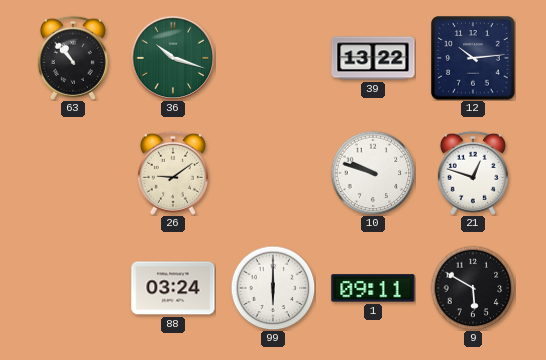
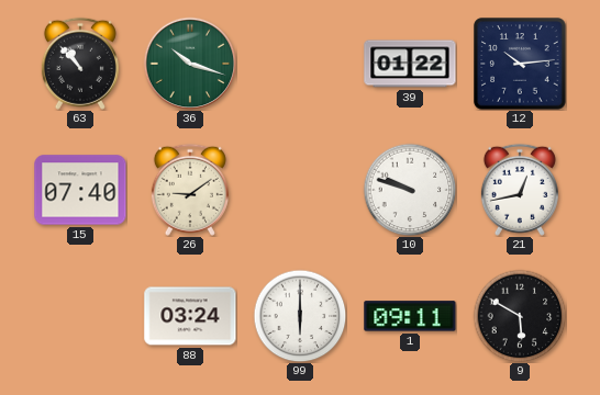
39: 13:22 -> 01:22
15: none -> 07:40
21: 12:48 -> 12:43
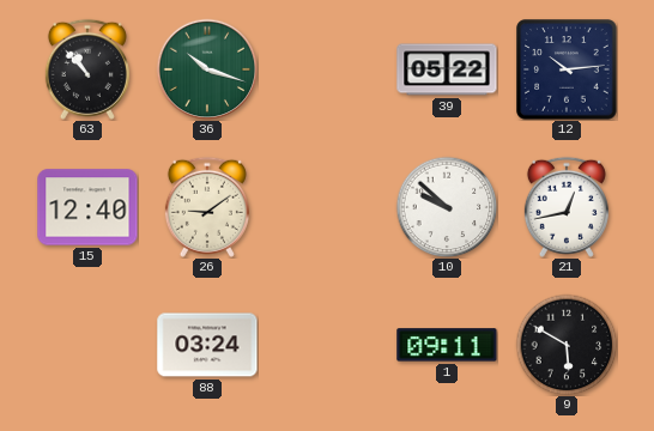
39: 01:22 -> 05:22
15: 07:40 -> 12:40
10: 9:48 -> 9:52
99: 6:00 -> none
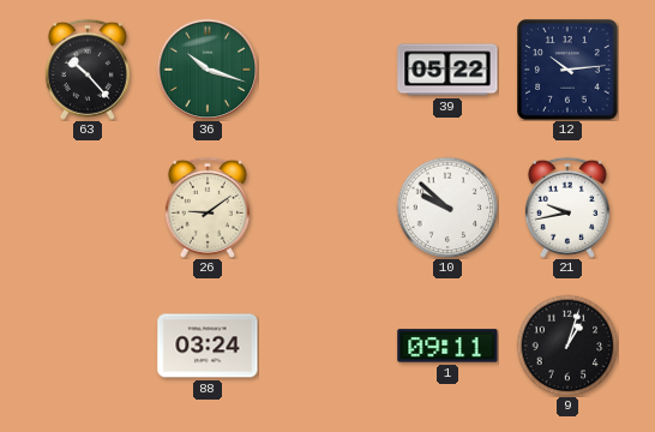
63: 10:53 -> 10:23
15: 12:40 -> none
21: 12:43 -> 9:43
9: 5:50 -> 1:03
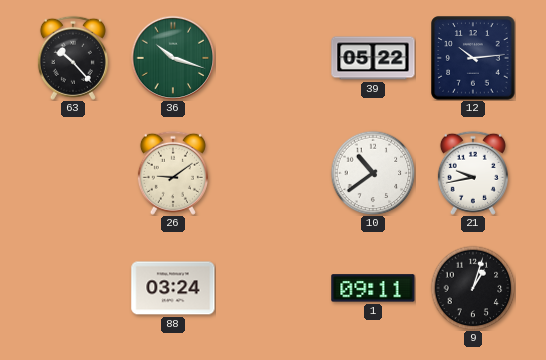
10: 9:52 -> 10:39
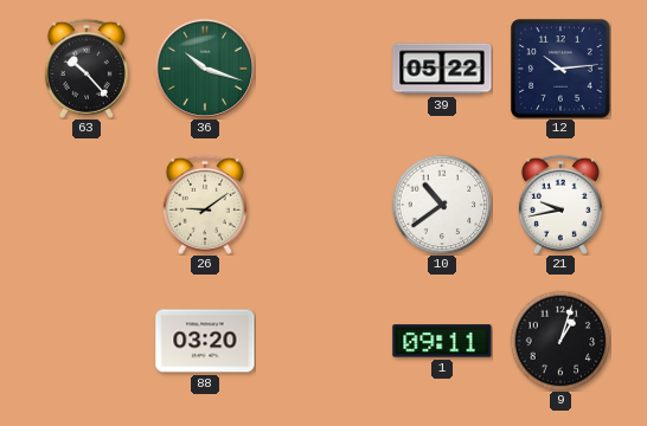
88: 03:24 -> 03:20
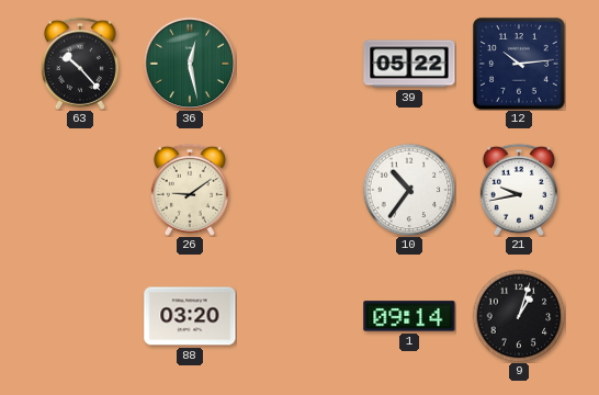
36: 10:18 -> 12:28
10: 10:39 -> 10:36
1: 09:11 -> 09:14
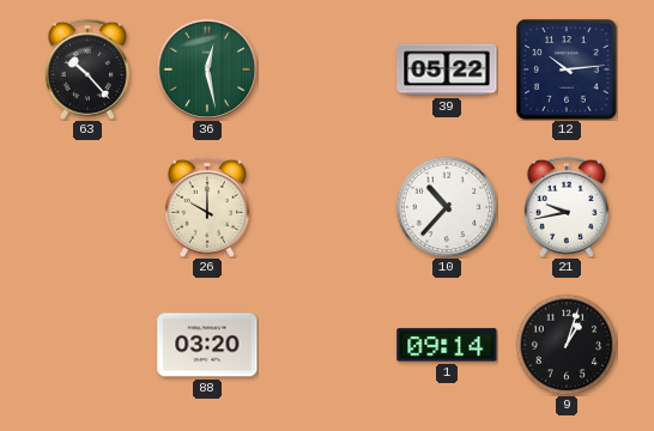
26: 9:09 -> 10:00
10: 10:36 -> 10:37
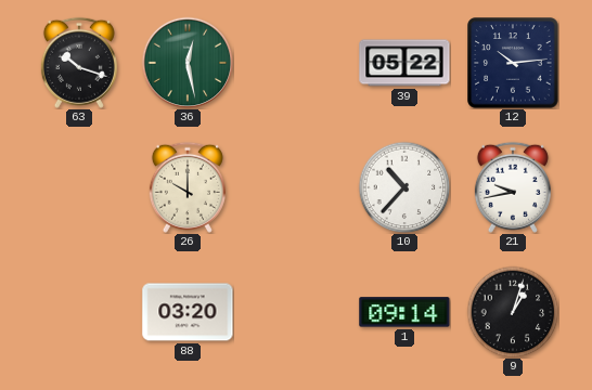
63: 10:23 -> 10:18
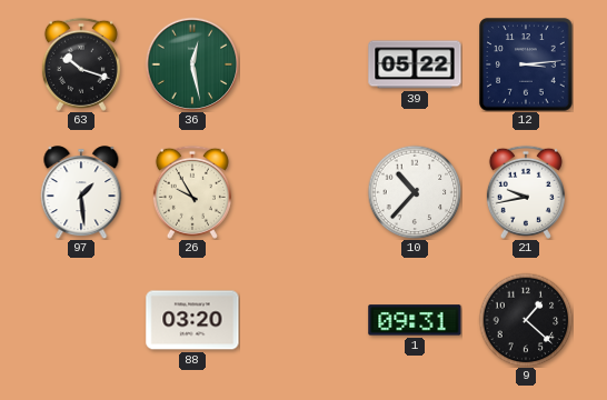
12: 10:14 -> 3:14
97: none -> 1:29
26: 10:00 -> 9:55
1: 09:14 -> 09:31
9: 1:03 -> 1:22
